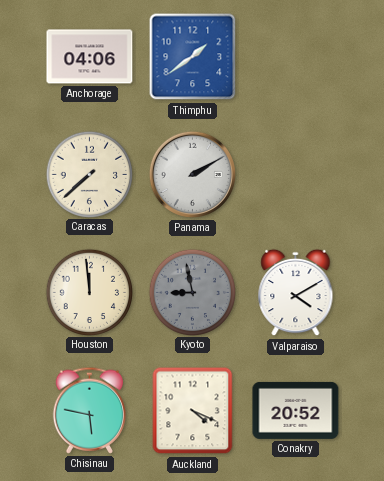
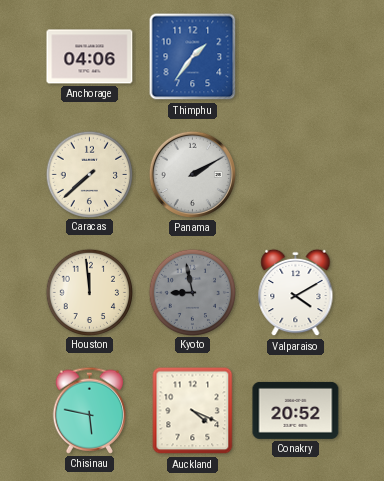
Thimphu: 1:39 -> 1:36
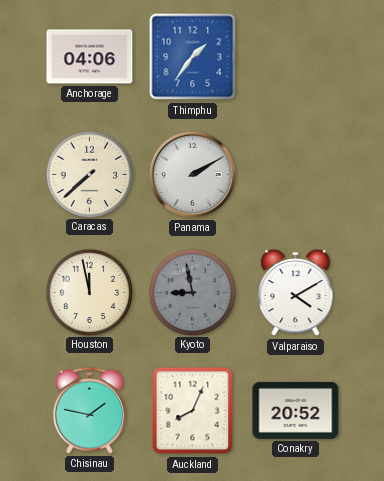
Houston: 11:59 -> 11:58
Chisinau: 5:47 -> 1:47
Auckland: 4:19 -> 8:04
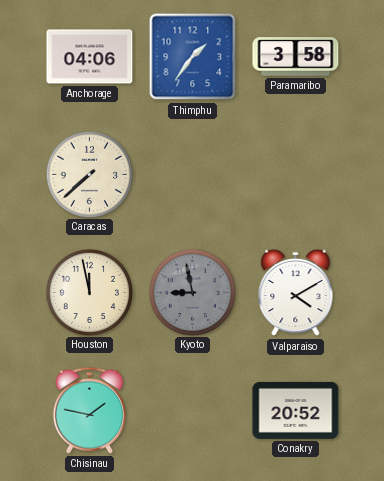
Paramaribo: none -> 3:58
Panama: 2:10 -> none
Auckland: 8:04 -> none
